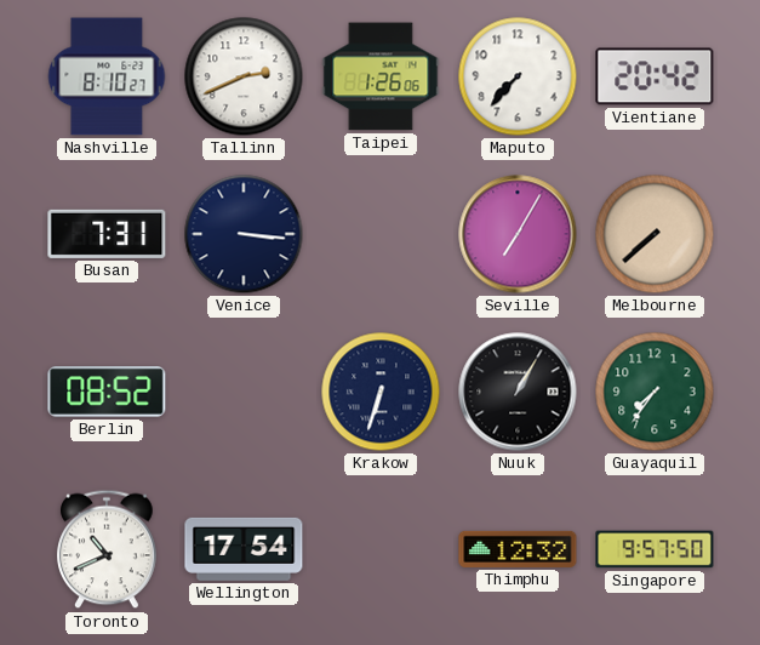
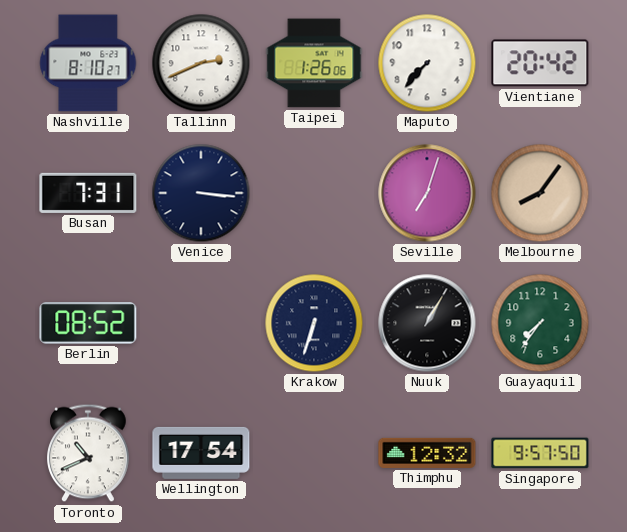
Seville: 7:05 -> 7:03
Melbourne: 7:38 -> 8:06
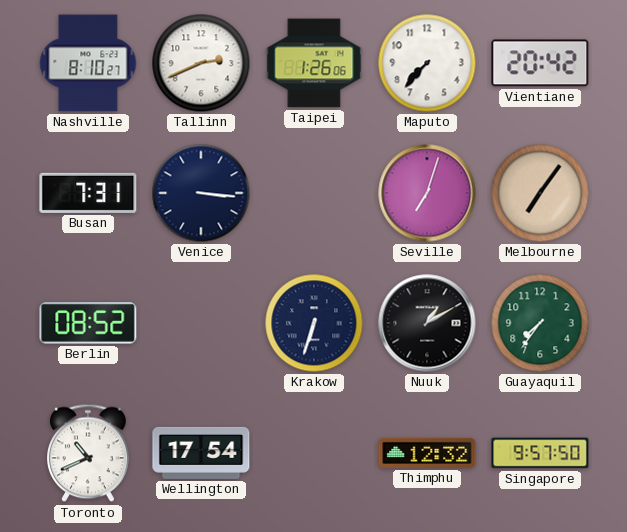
Melbourne: 8:06 -> 7:06
Nuuk: 1:05 -> 1:10
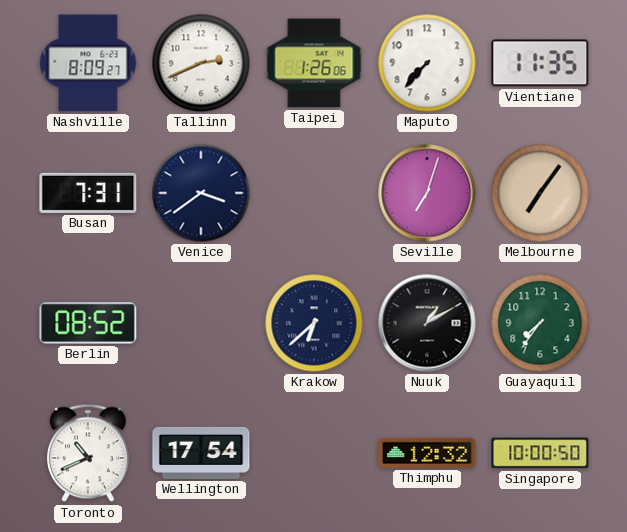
Nashville: 8:10 -> 8:09
Vientiane: 20:42 -> 11:35
Venice: 3:16 -> 3:39
Krakow: 6:33 -> 6:38
Singapore: 9:57 -> 10:00
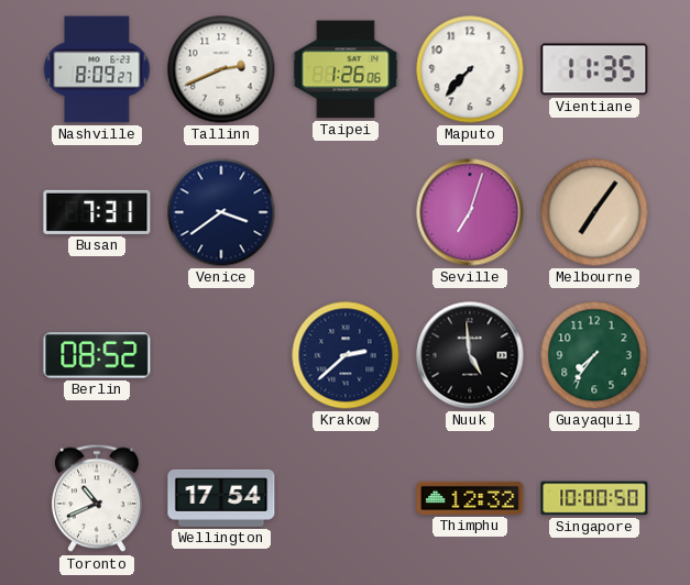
Krakow: 6:38 -> 2:38
Nuuk: 1:10 -> 4:59
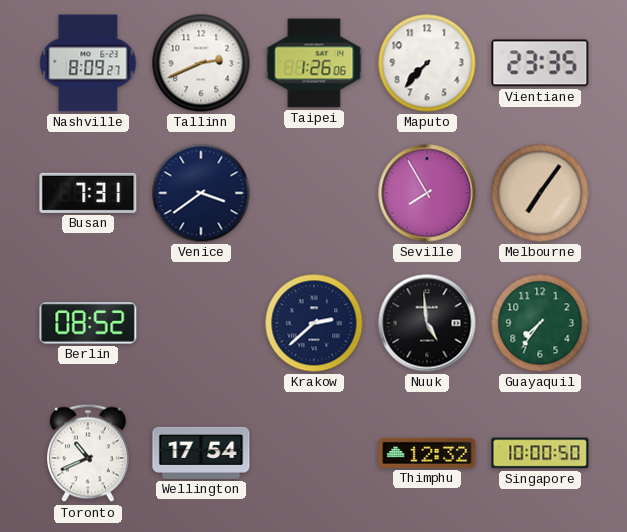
Vientiane: 11:35 -> 23:35
Seville: 7:03 -> 7:55
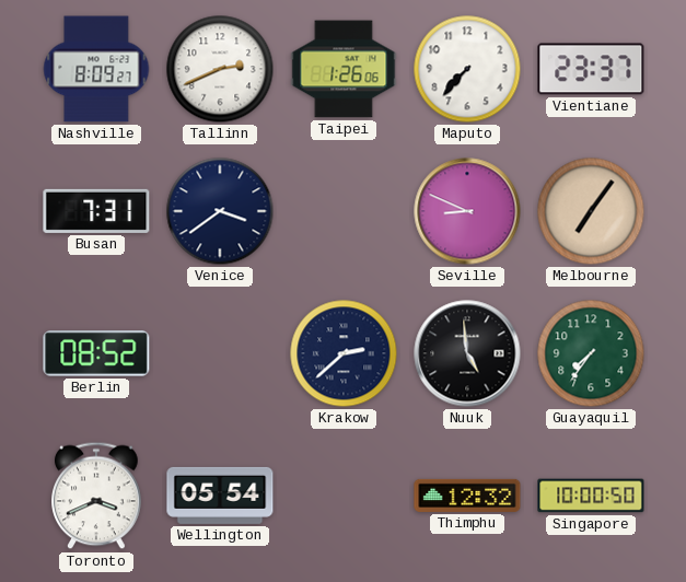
Vientiane: 23:35 -> 23:37
Seville: 7:55 -> 8:49
Toronto: 10:41 -> 3:41
Wellington: 17:54 -> 05:54
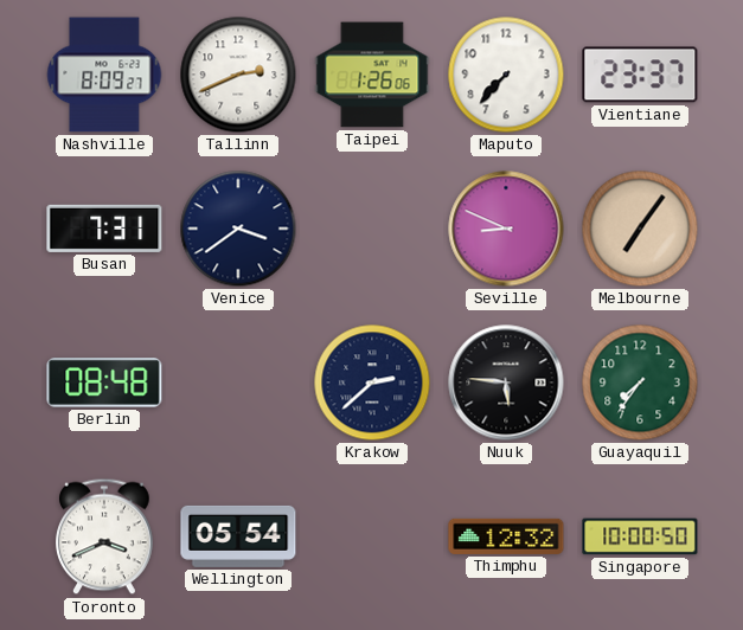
Berlin: 08:52 -> 08:48
Nuuk: 4:59 -> 5:46
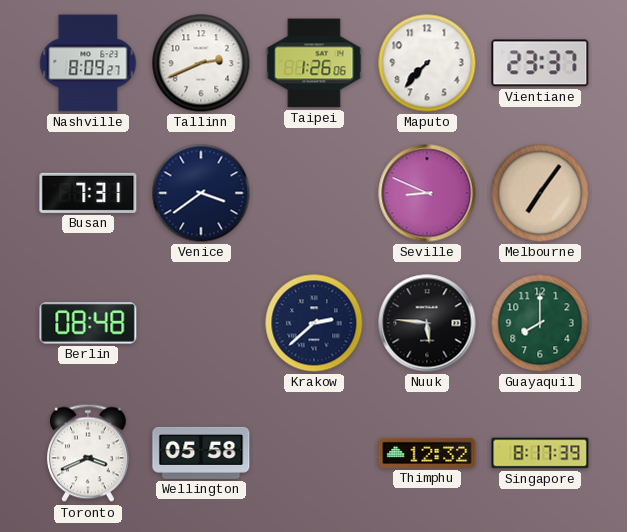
Guayaquil: 7:36 -> 8:00
Wellington: 05:54 -> 05:58
Singapore: 10:00 -> 8:17
